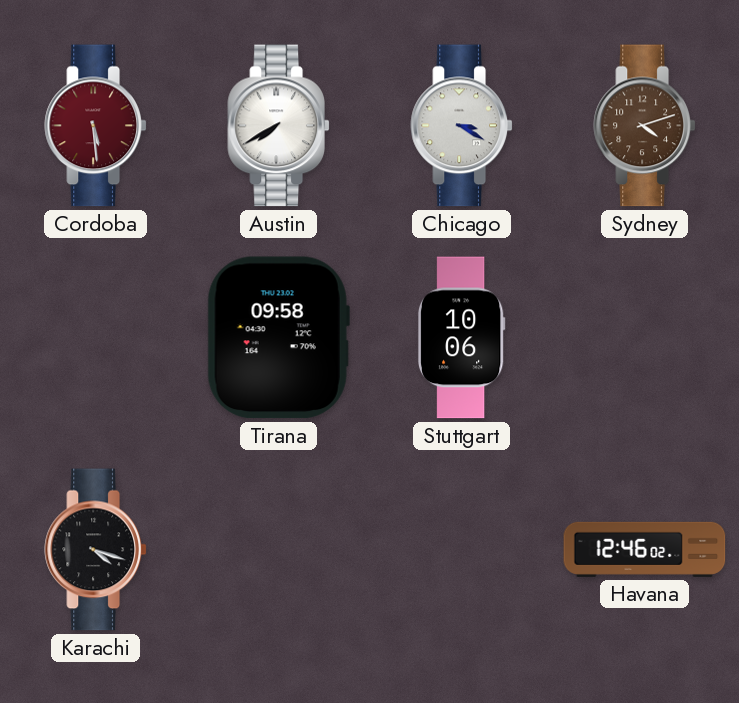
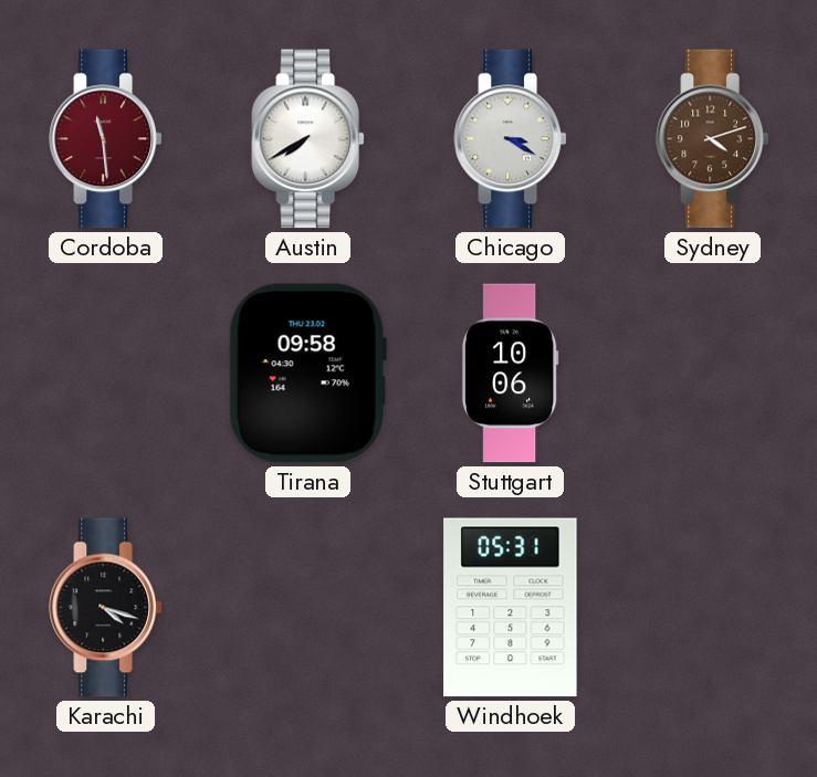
Cordoba: 5:29 -> 11:29
Windhoek: none -> 05:31
Havana: 12:46 -> none
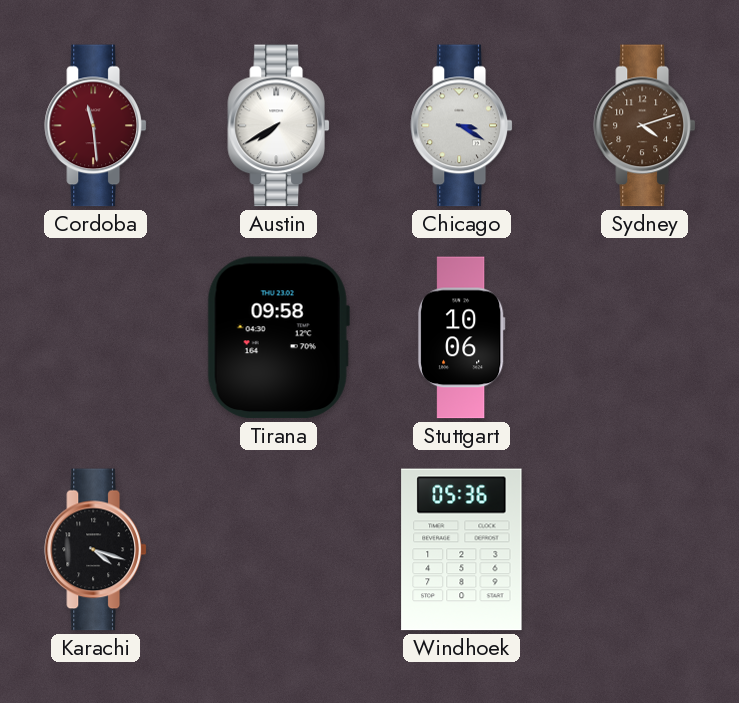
Windhoek: 05:31 -> 05:36
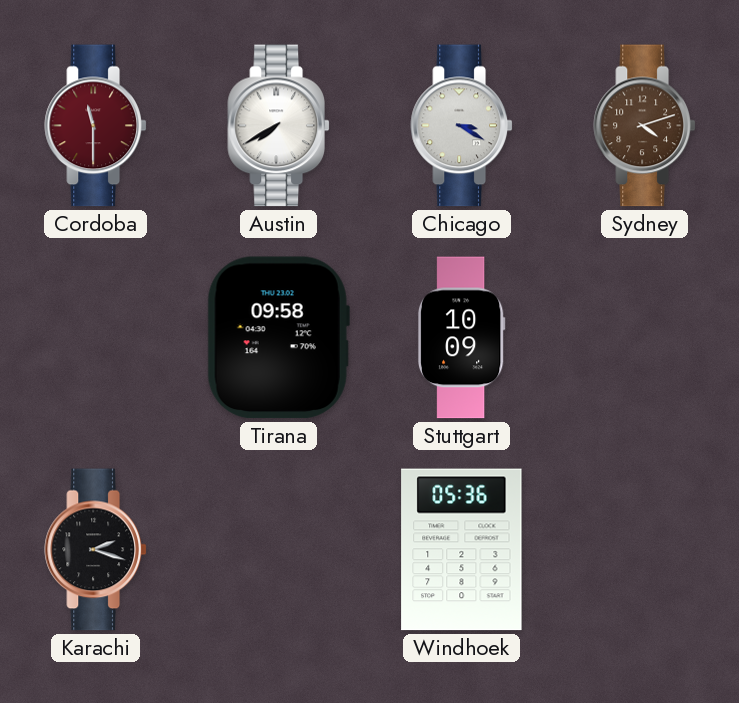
Cordoba: 11:29 -> 11:30
Stuttgart: 10:06 -> 10:09
Karachi: 4:18 -> 2:18
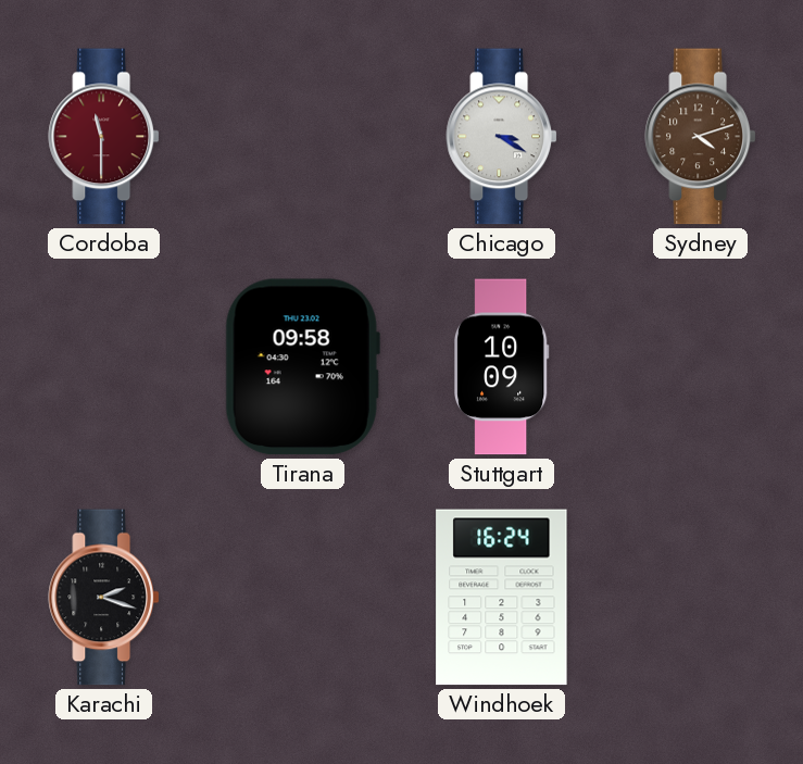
Austin: 7:40 -> none
Windhoek: 05:36 -> 16:24
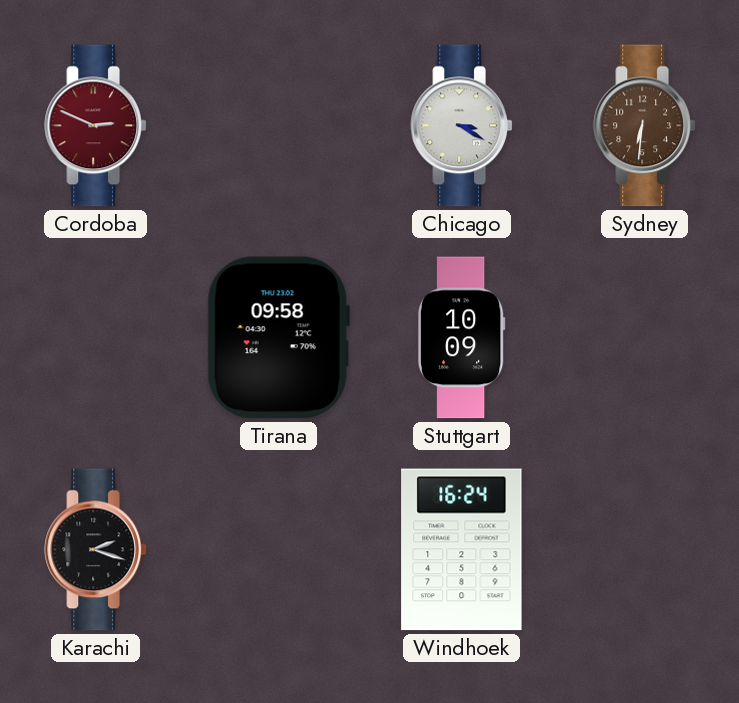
Cordoba: 11:30 -> 2:49
Sydney: 4:12 -> 6:31
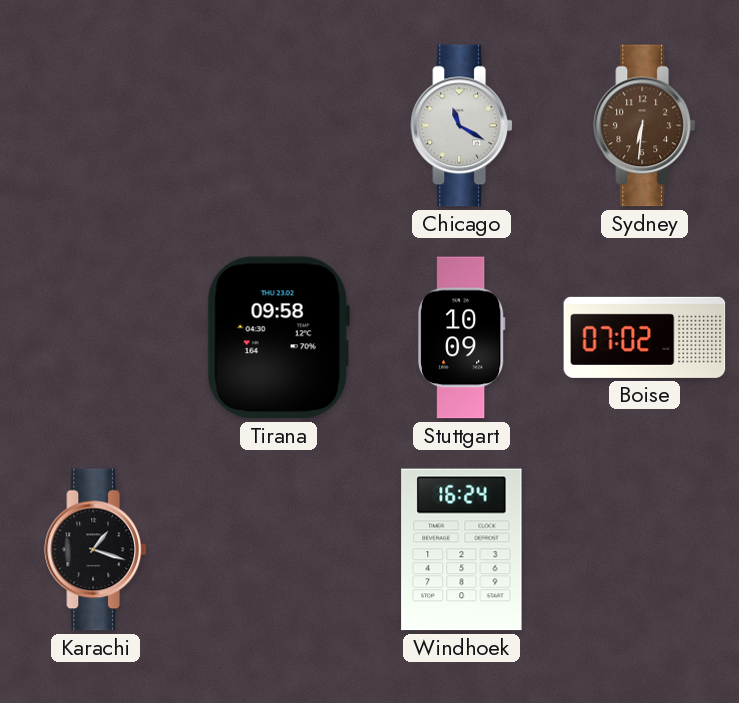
Cordoba: 2:49 -> none
Chicago: 3:20 -> 11:20
Boise: none -> 07:02
Karachi: 2:18 -> 1:18
